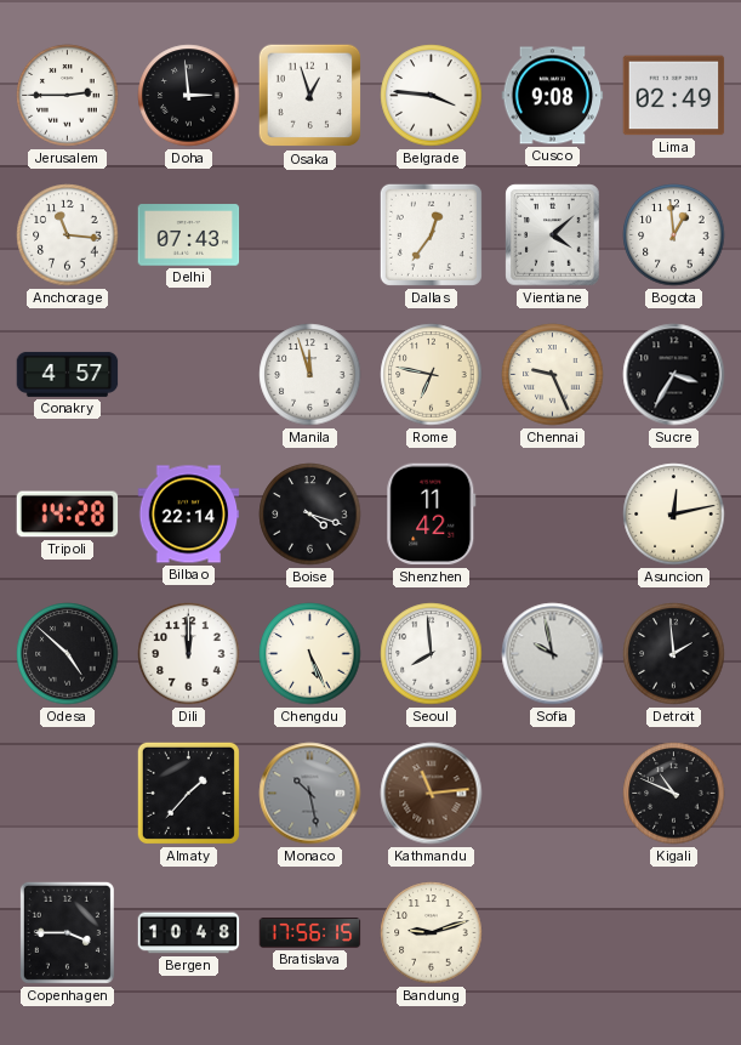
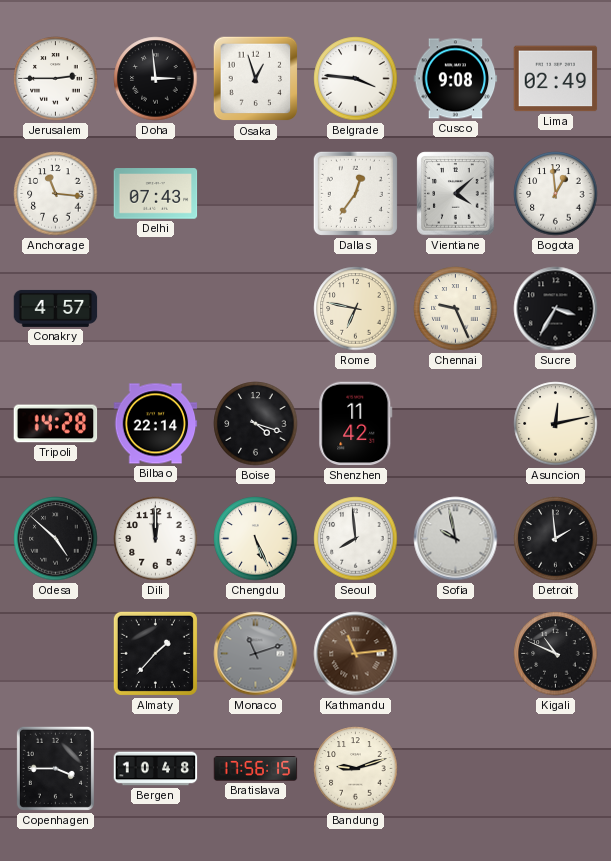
Manila: 11:57 -> none
Monaco: 10:28 -> 11:12
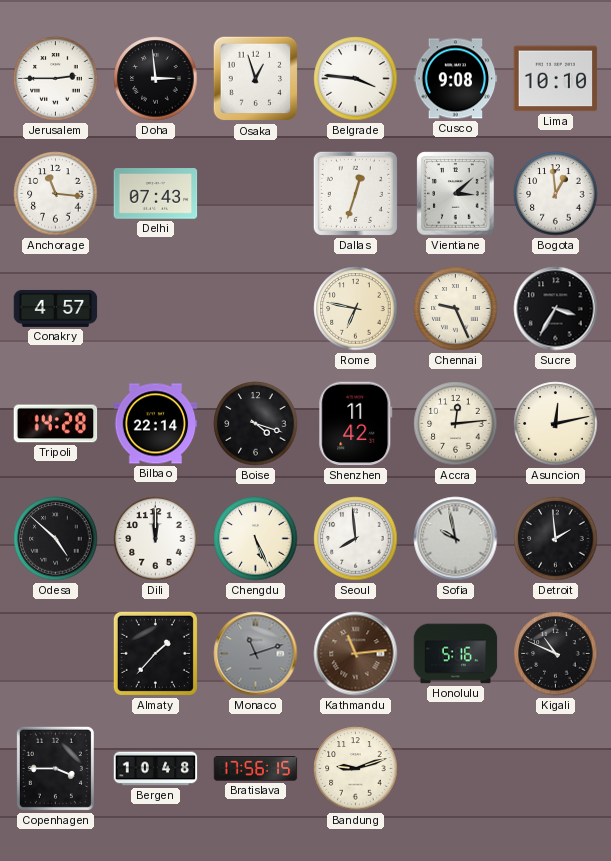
Lima: 02:49 -> 10:10
Dallas: 12:36 -> 12:33
Vientiane: 4:08 -> 3:08
Accra: none -> 12:14
Honolulu: none -> 5:16
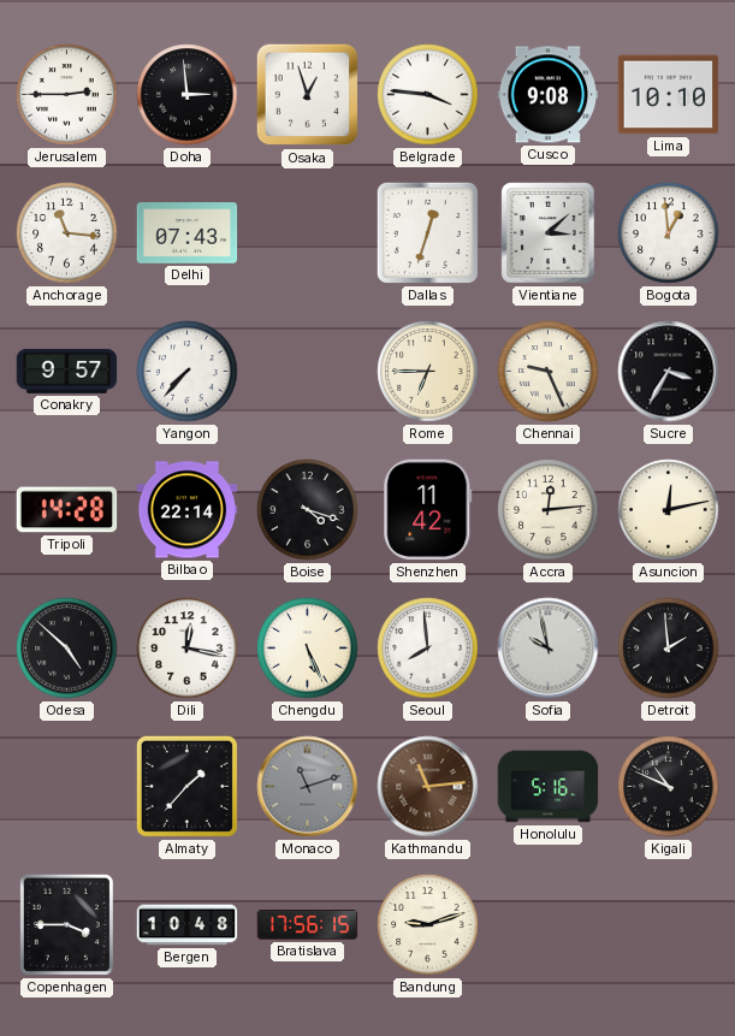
Conakry: 4:57 -> 9:57
Yangon: none -> 7:37
Rome: 6:47 -> 6:45
Dili: 12:00 -> 12:17
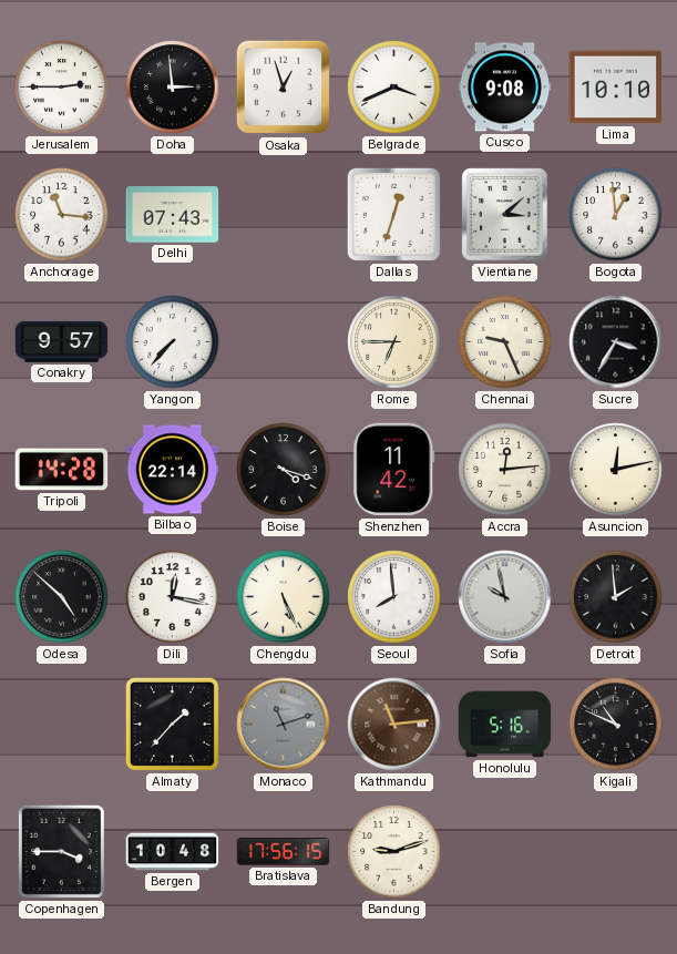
Belgrade: 3:46 -> 3:41
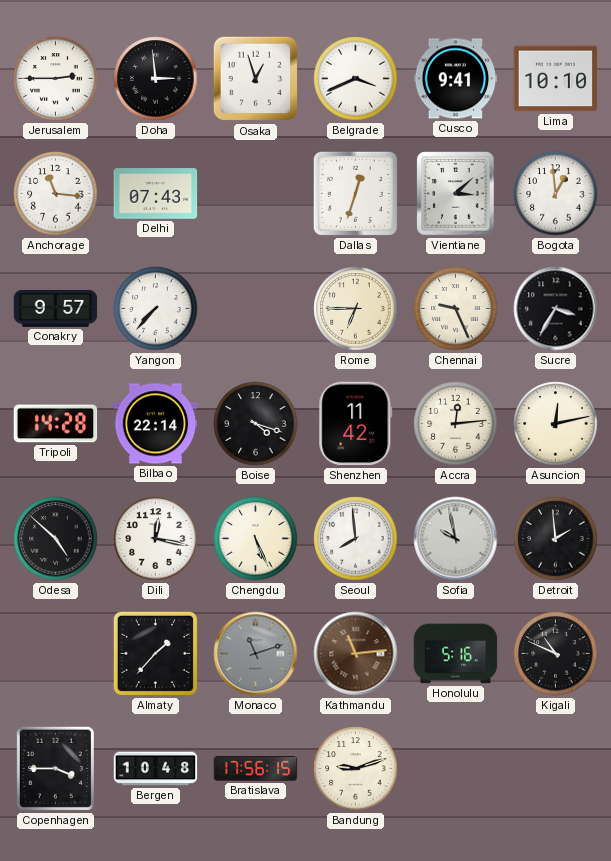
Cusco: 9:08 -> 9:41
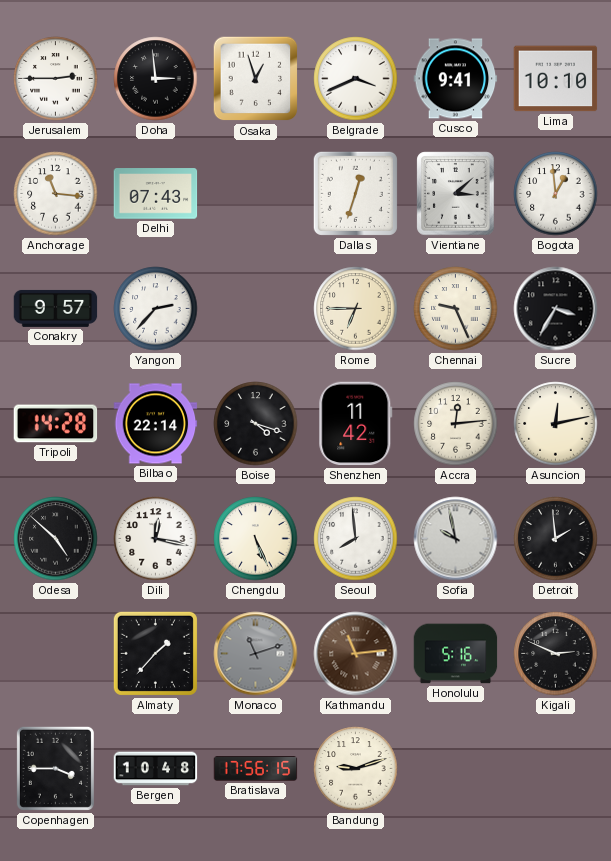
Yangon: 7:37 -> 2:37
Kigali: 10:49 -> 2:49
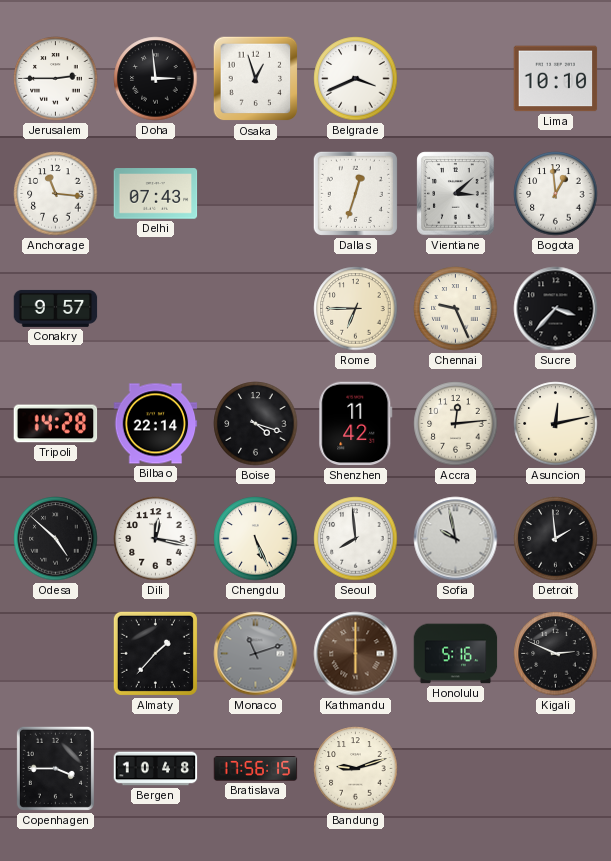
Cusco: 9:41 -> none
Yangon: 2:37 -> none
Sucre: 3:35 -> 3:37
Kathmandu: 11:14 -> 6:00
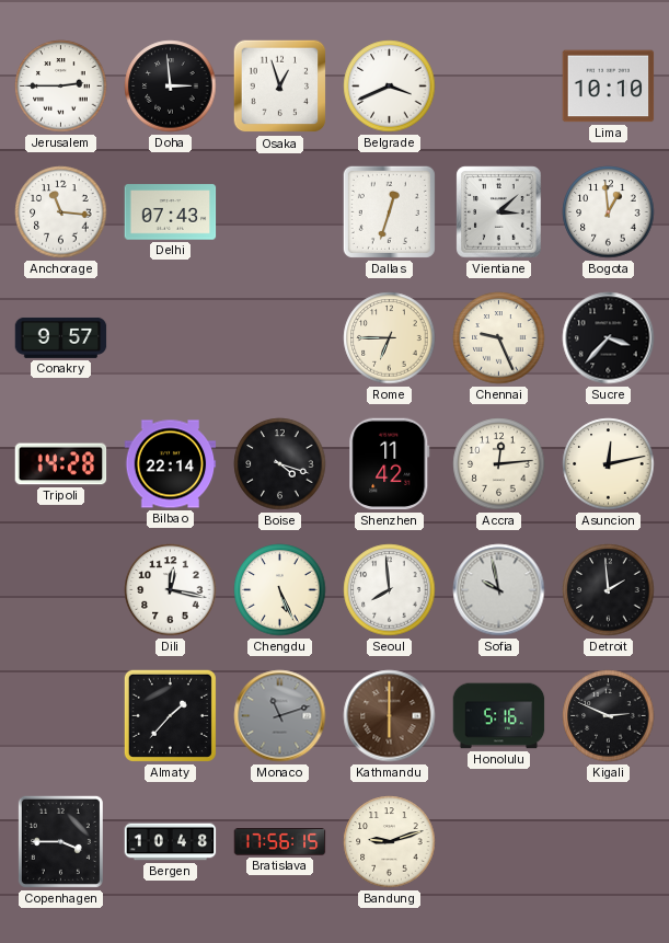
Odesa: 4:52 -> none
